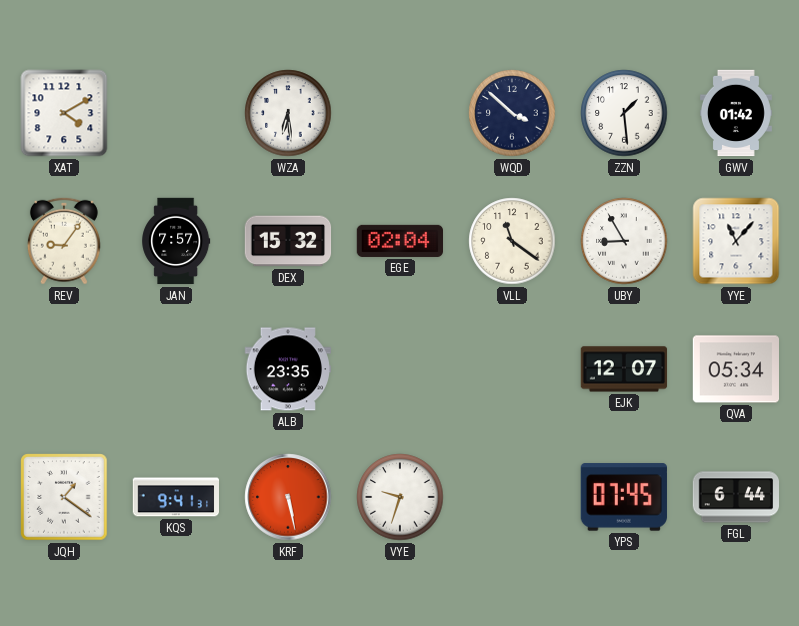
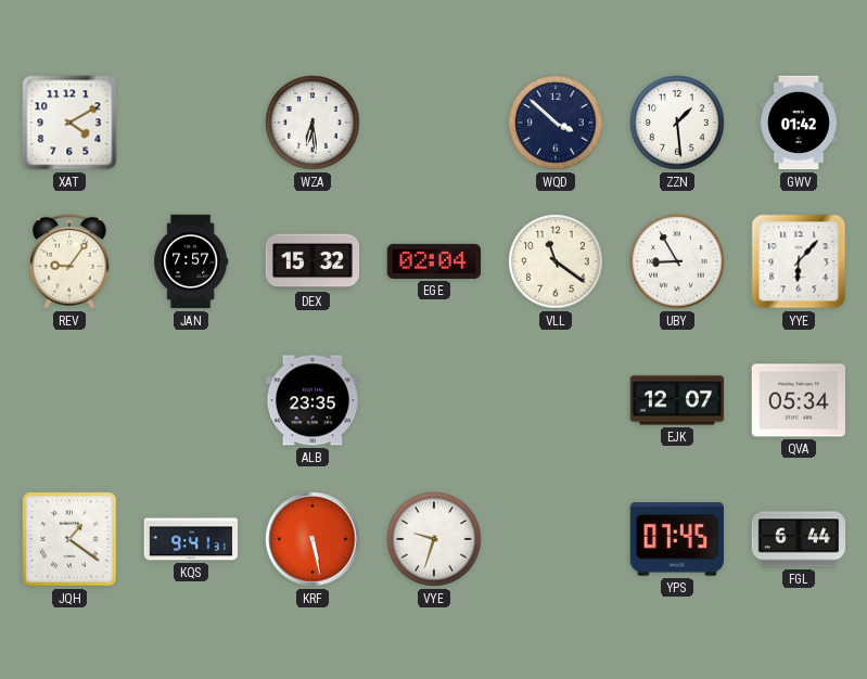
YYE: 11:07 -> 6:07
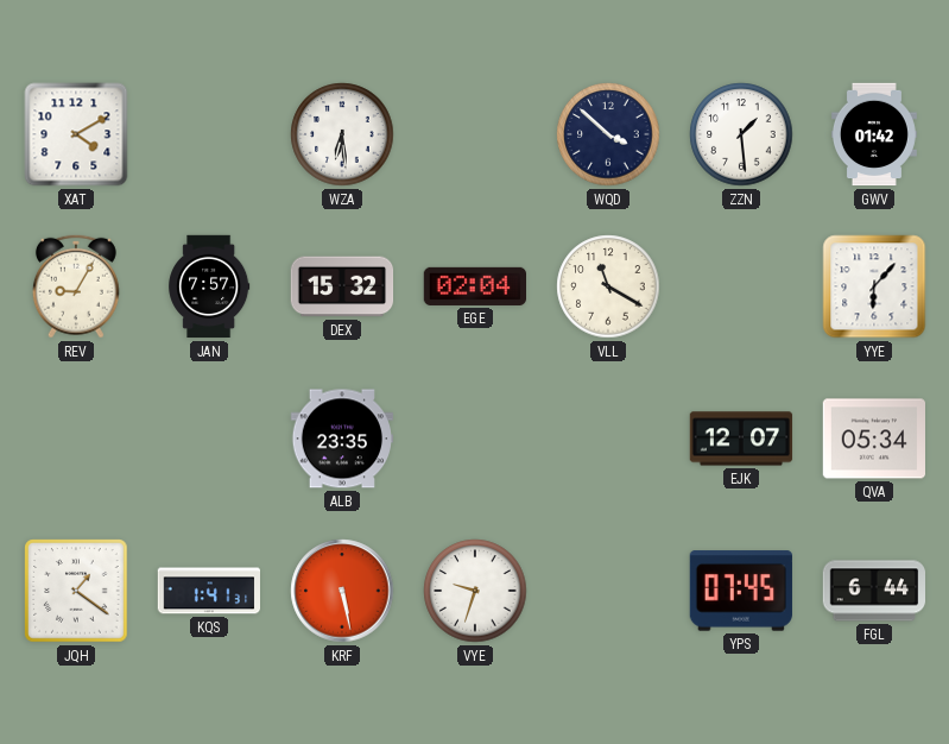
REV: 9:06 -> 9:05
VLL: 11:21 -> 11:20
UBY: 8:55 -> none
KQS: 9:41 -> 1:41
